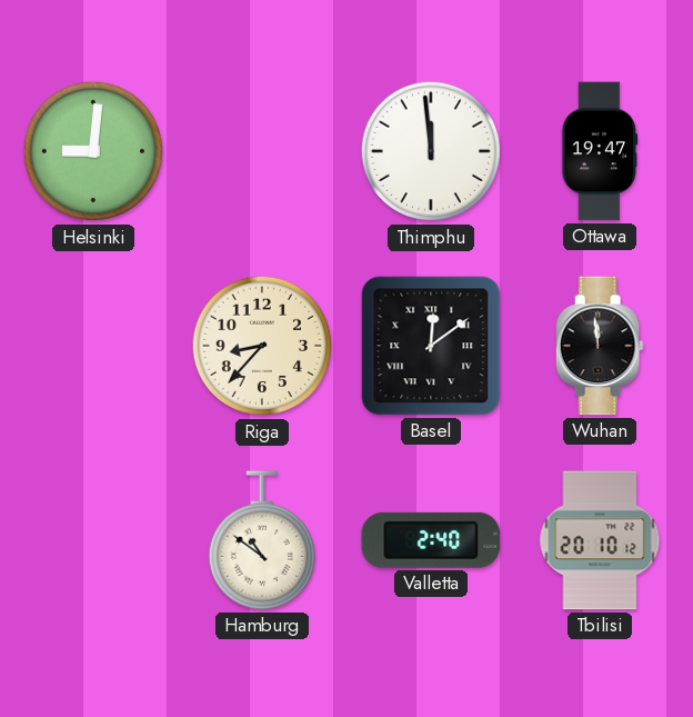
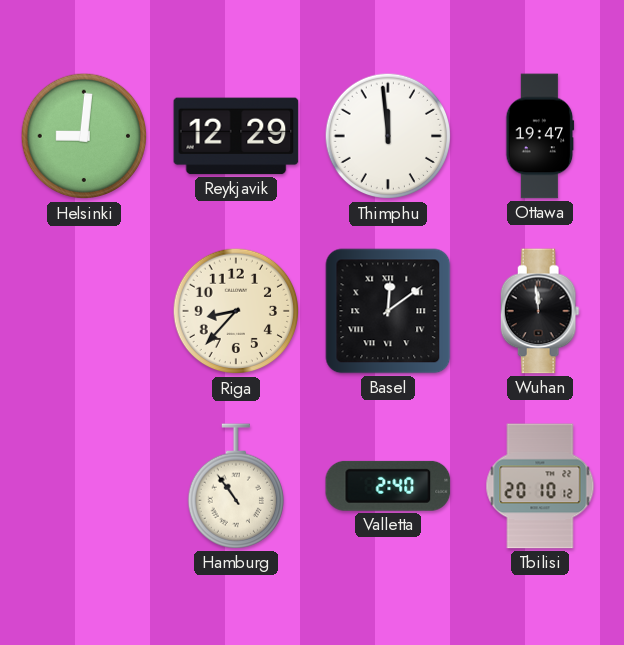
Reykjavik: none -> 12:29
Hamburg: 10:51 -> 10:54
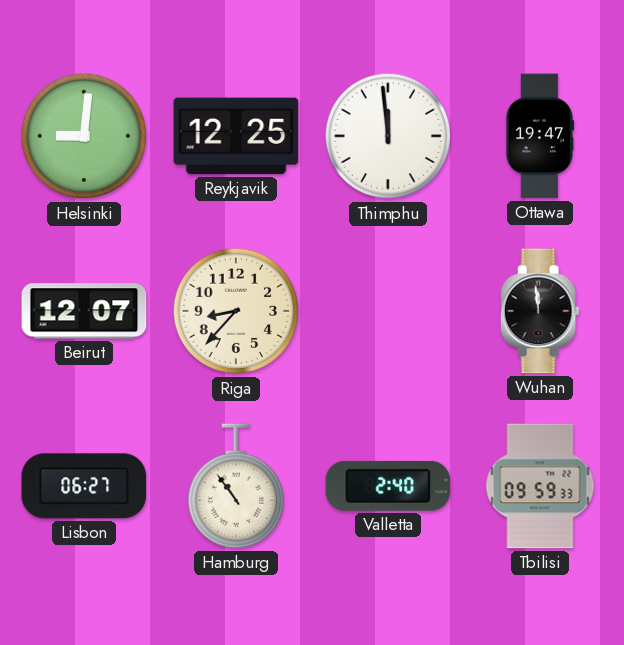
Reykjavik: 12:29 -> 12:25
Beirut: none -> 12:07
Basel: 12:09 -> none
Lisbon: none -> 06:27
Tbilisi: 20:10 -> 09:59
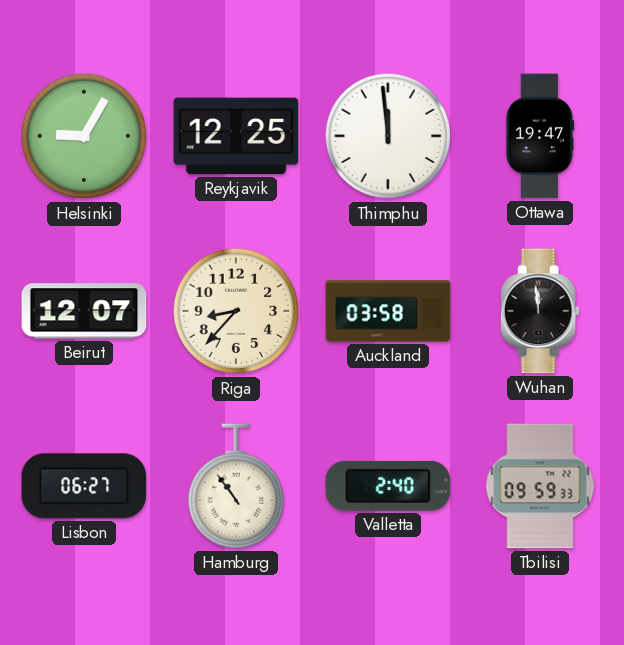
Helsinki: 9:01 -> 9:05
Auckland: none -> 03:58
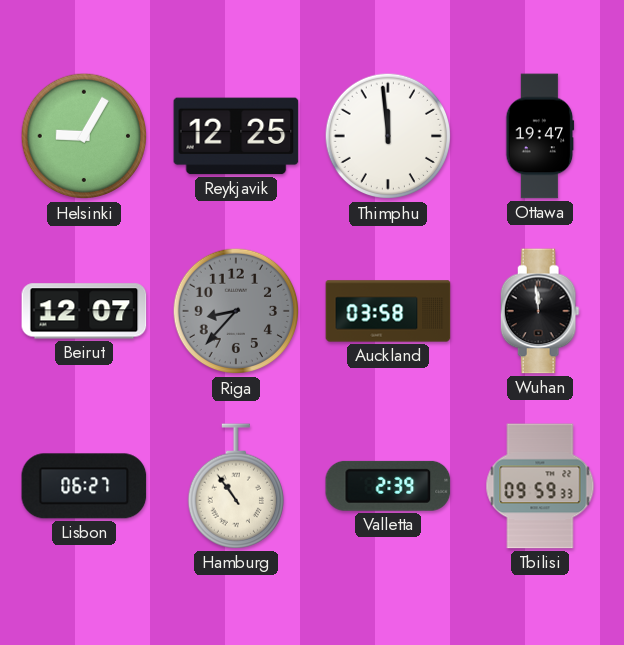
Riga dial: cream -> grey
Valletta: 2:40 -> 2:39
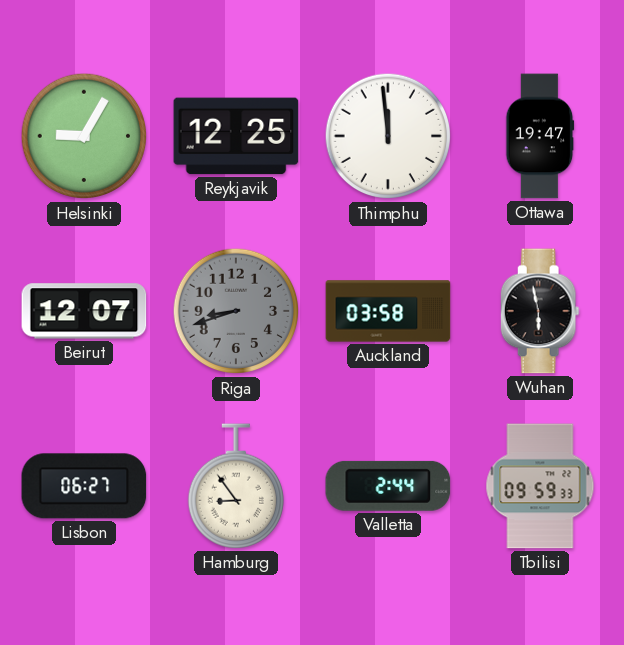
Riga: 8:37 -> 8:42
Wuhan: 11:59 -> 5:58
Hamburg: 10:54 -> 8:54
Valletta: 2:39 -> 2:44
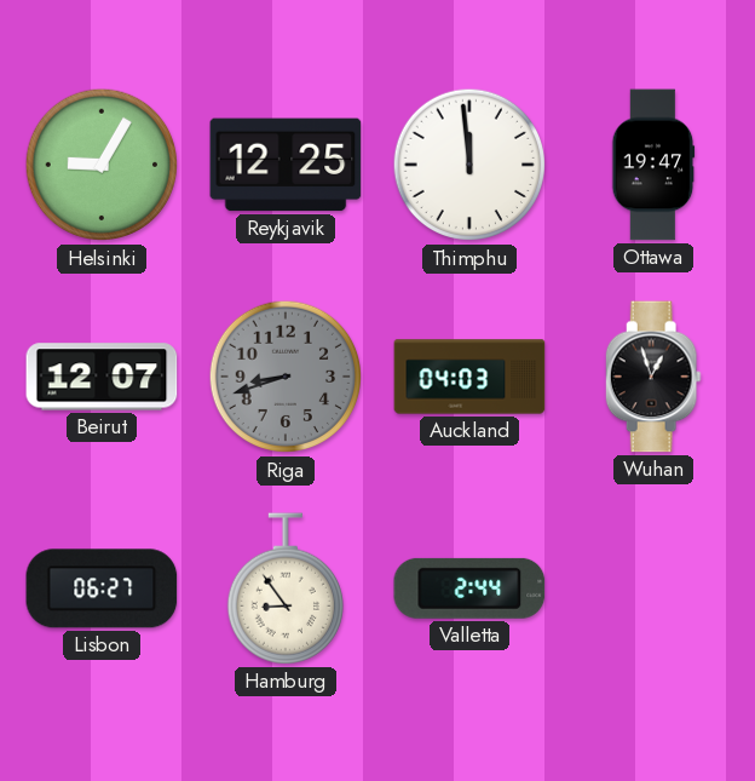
Auckland: 03:58 -> 04:03
Wuhan: 5:58 -> 12:57
Tbilisi: 09:59 -> none
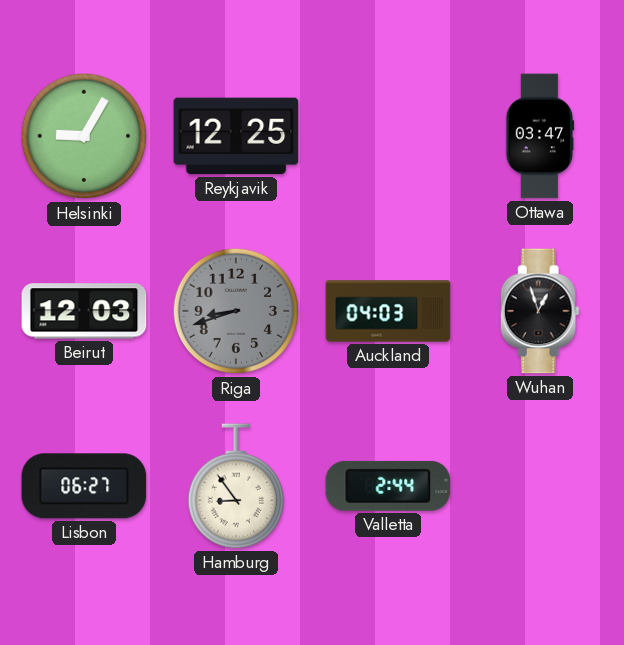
Thimphu: 11:59 -> none
Ottawa: 19:47 -> 03:47
Beirut: 12:07 -> 12:03
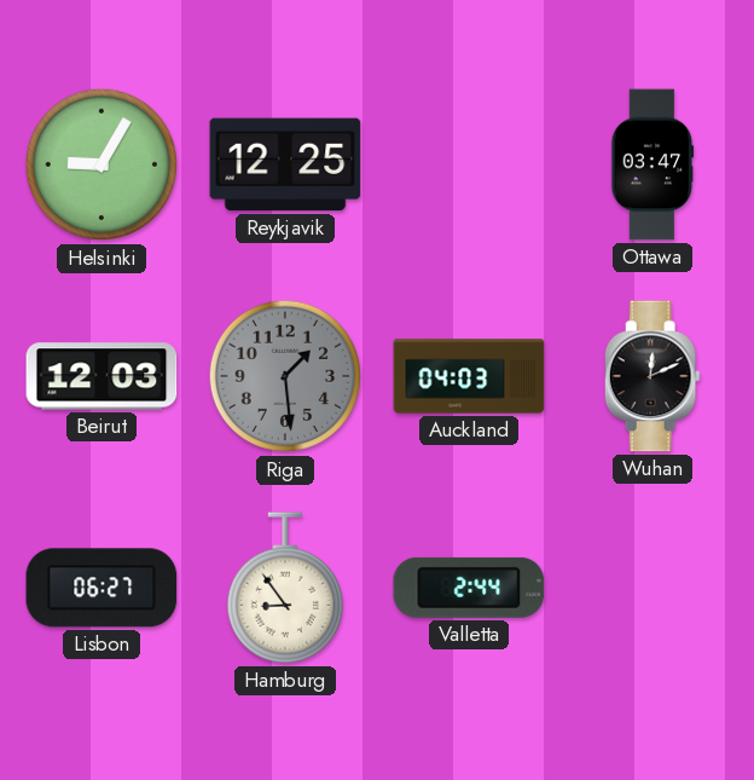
Riga: 8:42 -> 1:29
Wuhan: 12:57 -> 12:11
